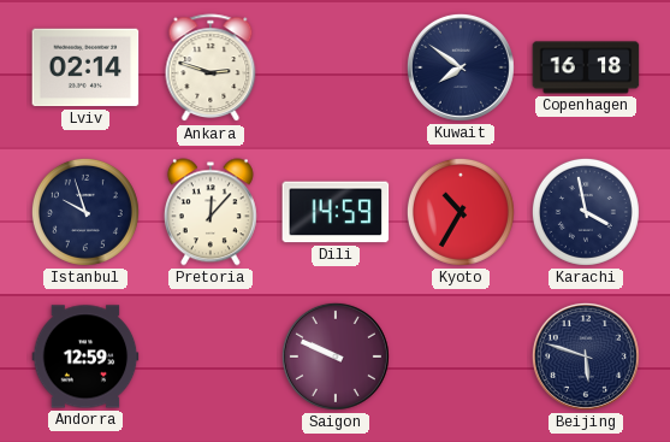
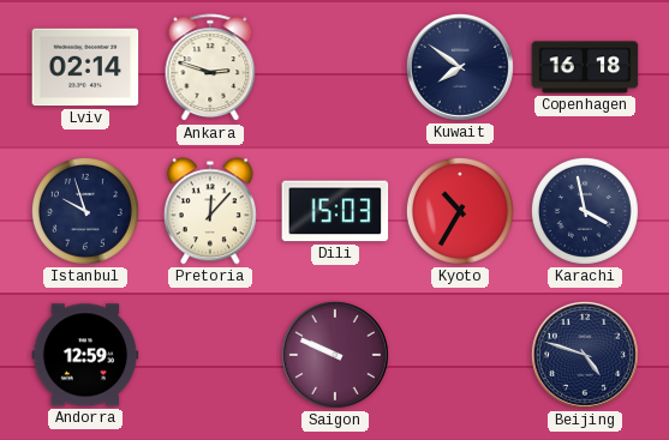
Dili: 14:59 -> 15:03
Beijing: 5:48 -> 4:48
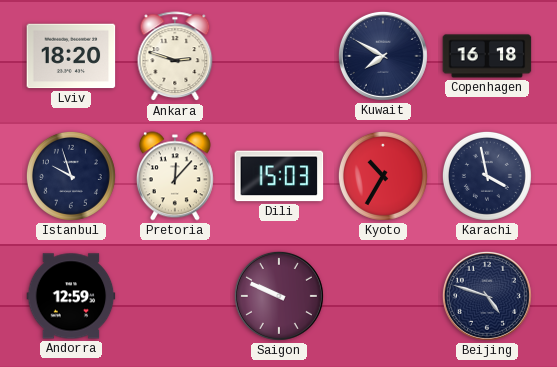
Lviv: 02:14 -> 18:20
Kuwait: 7:51 -> 7:50
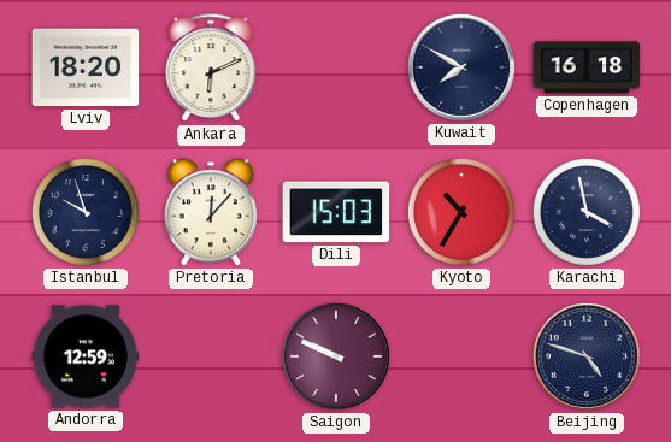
Ankara: 2:48 -> 6:11
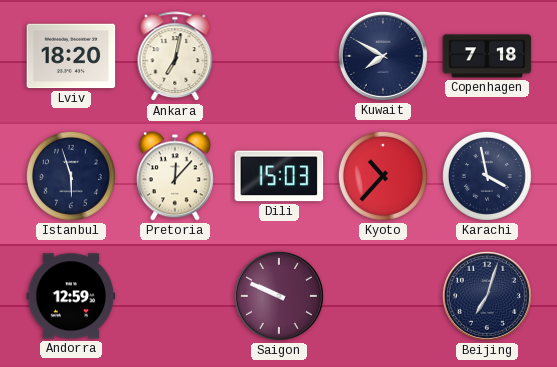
Ankara: 6:11 -> 7:02
Copenhagen: 16:18 -> 7:18
Istanbul: 9:57 -> 5:57
Kyoto: 10:35 -> 10:37
Beijing: 4:48 -> 7:03
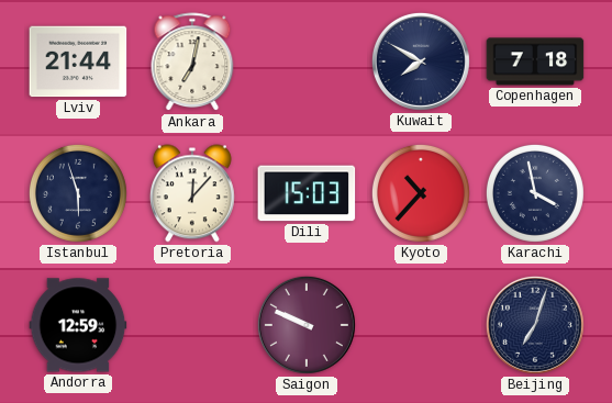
Lviv: 18:20 -> 21:44
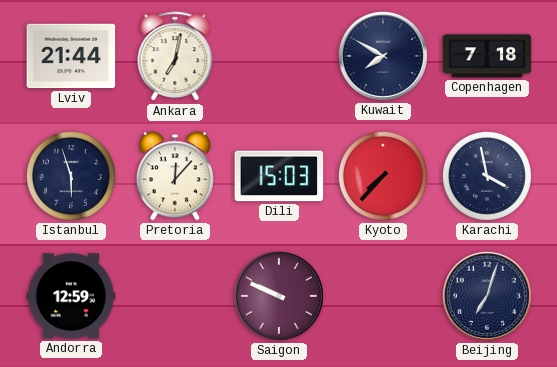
Kyoto: 10:37 -> 7:37
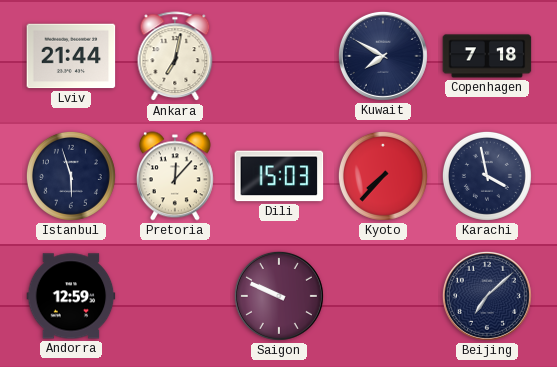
Beijing: 7:03 -> 7:08
